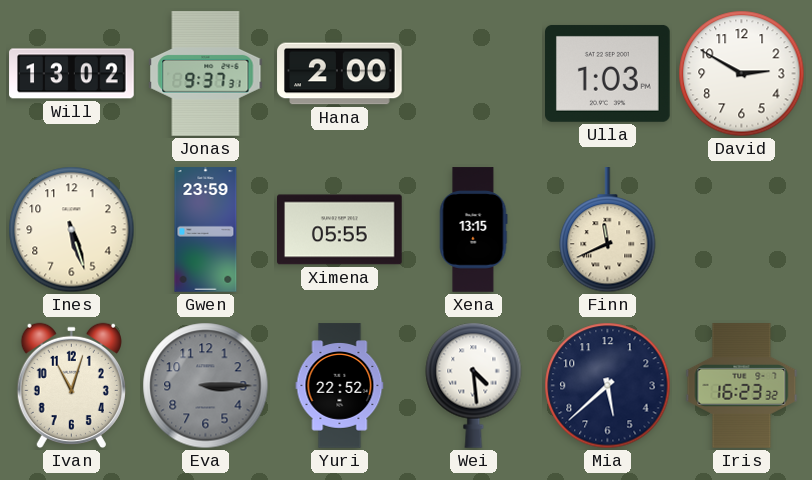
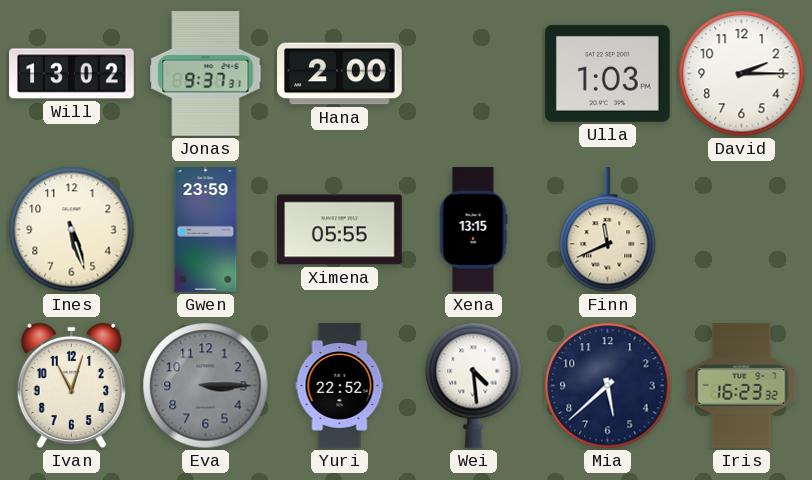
David: 2:50 -> 2:15
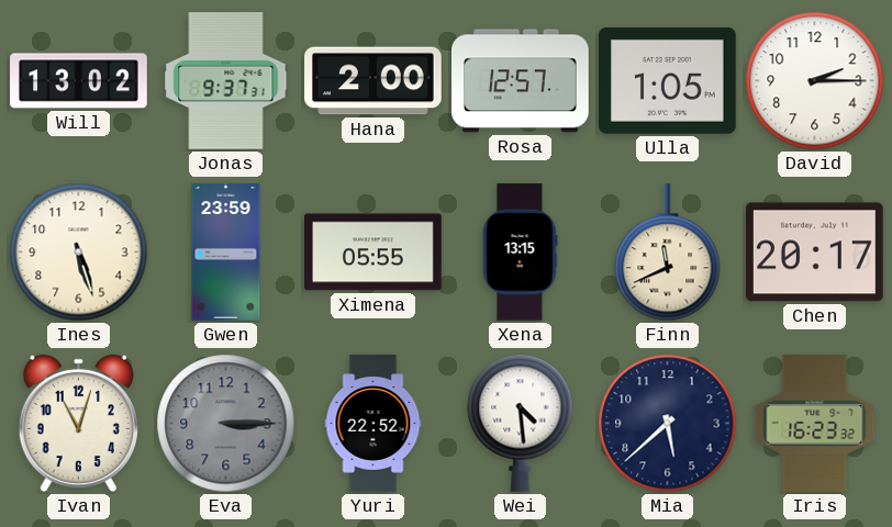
Rosa: none -> 12:57
Ulla: 1:03 -> 1:05
Chen: none -> 20:17
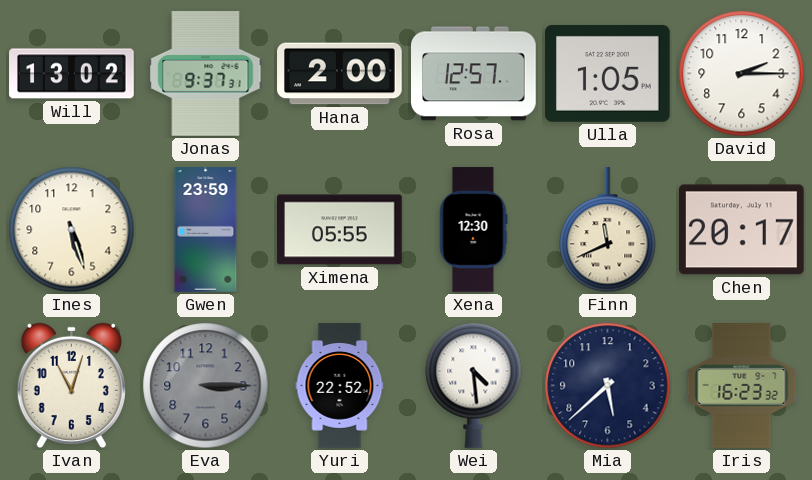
Xena: 13:15 -> 12:30
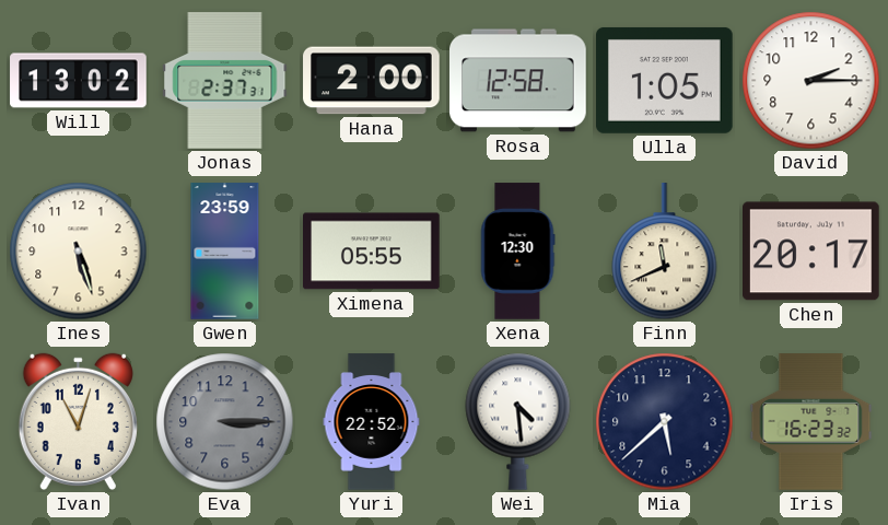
Jonas: 9:37 -> 2:37
Rosa: 12:57 -> 12:58
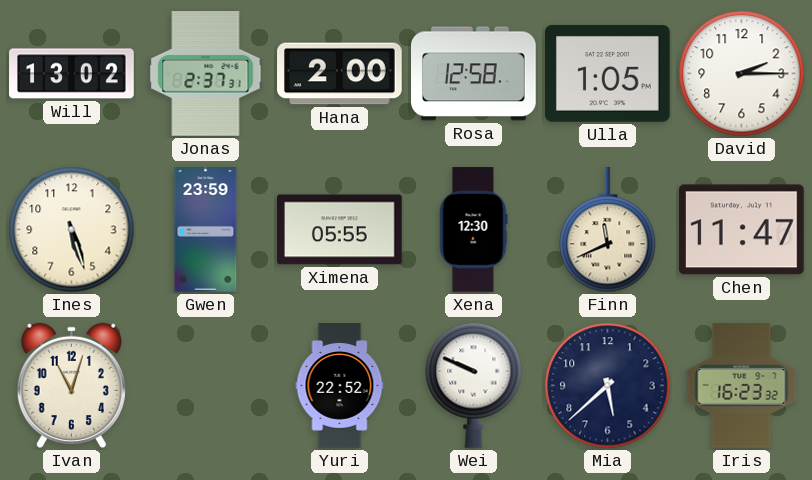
Chen: 20:17 -> 11:47
Eva: 3:15 -> none
Wei: 4:29 -> 9:49
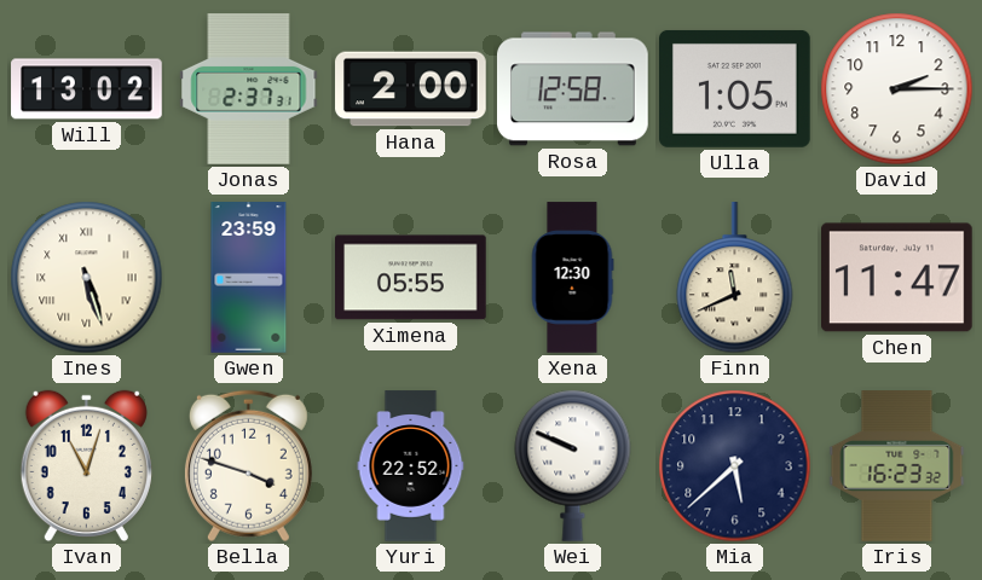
Ines numerals: Arabic -> Roman
Bella: none -> 3:48
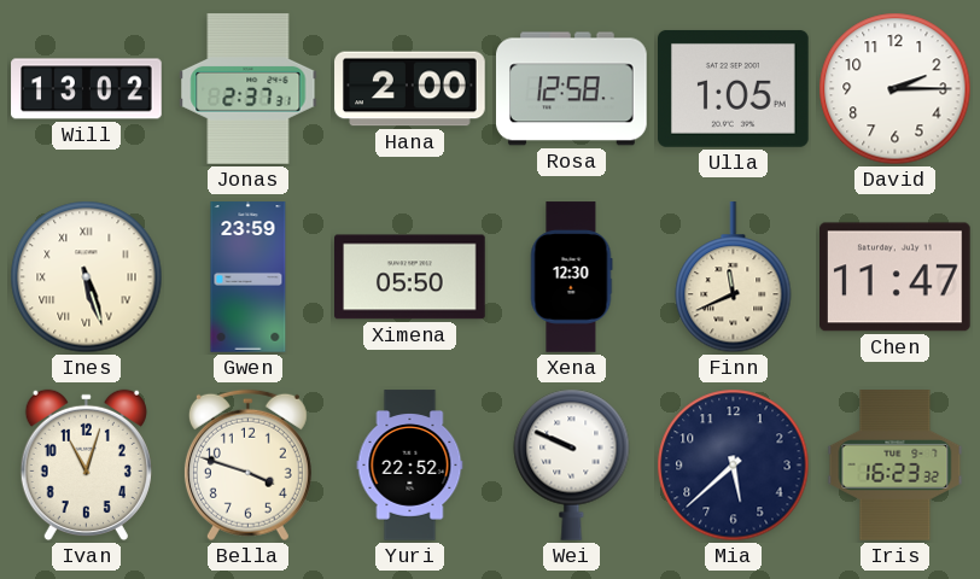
Ximena: 05:55 -> 05:50
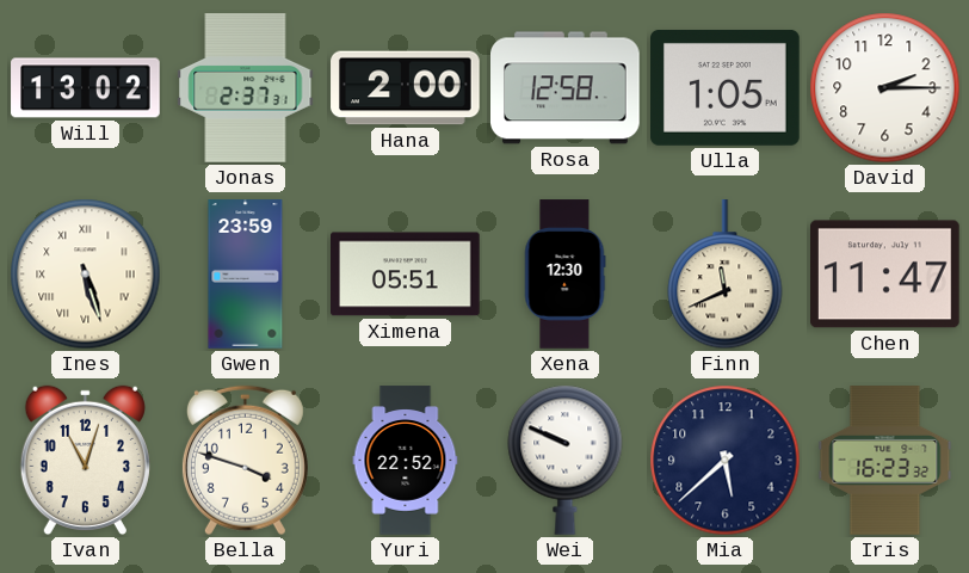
Ximena: 05:50 -> 05:51
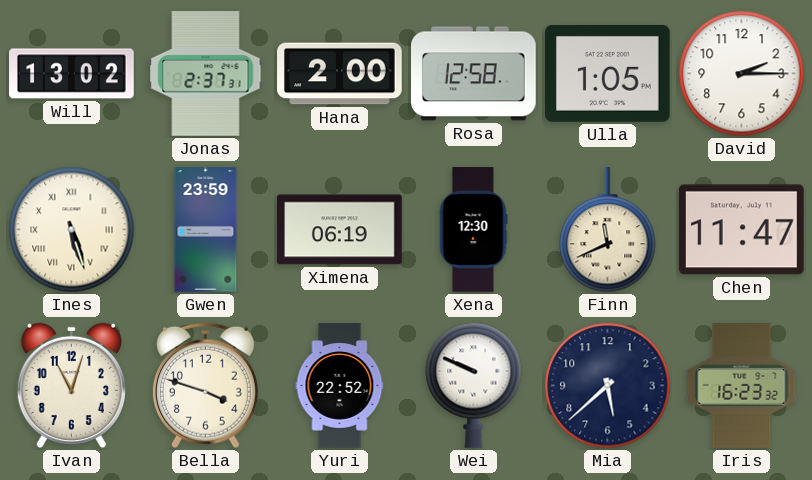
Ximena: 05:51 -> 06:19
